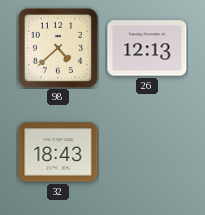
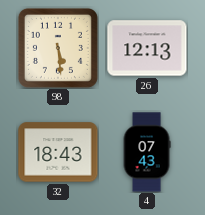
98: 4:38 -> 5:29
4: none -> 07:43
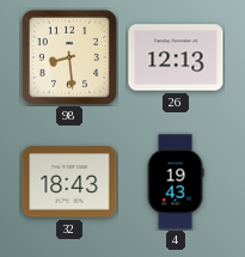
98: 5:29 -> 8:29
4: 07:43 -> 19:43
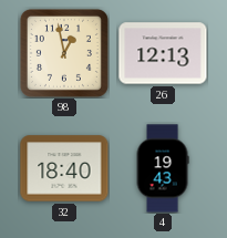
98: 8:29 -> 12:58
32: 18:43 -> 18:40
